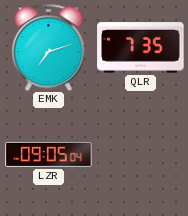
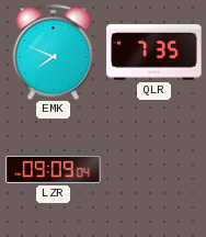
EMK: 7:12 -> 7:49
LZR: 09:05 -> 09:09
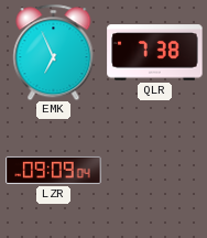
EMK: 7:49 -> 6:56
QLR: 7:35 -> 7:38
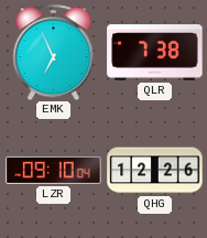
LZR: 09:09 -> 09:10
QHG: none -> 12:26
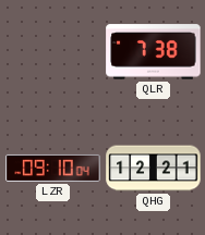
EMK: 6:56 -> none
QHG: 12:26 -> 12:21
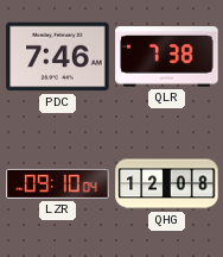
PDC: none -> 7:46
QHG: 12:21 -> 12:08
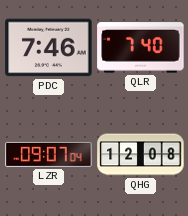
QLR: 7:38 -> 7:40
LZR: 09:10 -> 09:07
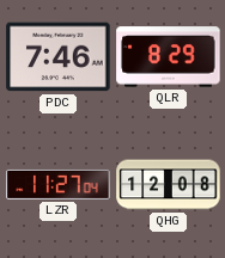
QLR: 7:40 -> 8:29
LZR: 09:07 -> 11:27
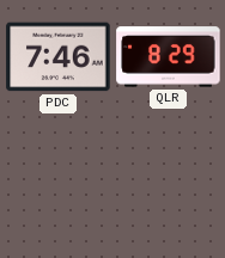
LZR: 11:27 -> none
QHG: 12:08 -> none
